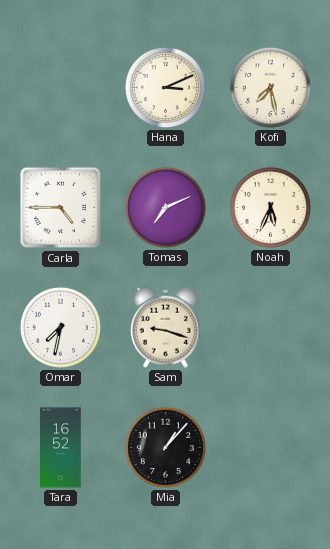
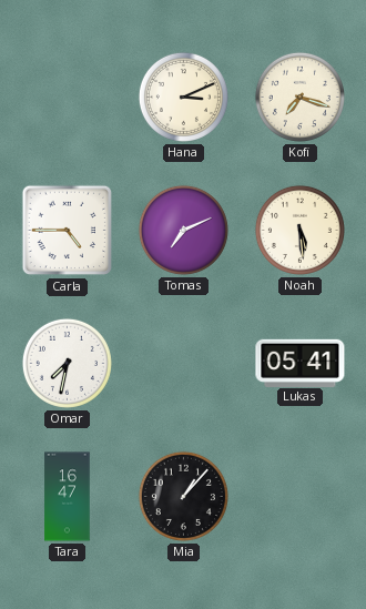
Kofi: 7:28 -> 7:18
Noah: 5:34 -> 5:29
Sam: 9:18 -> none
Lukas: none -> 05:41
Tara: 16:52 -> 16:47
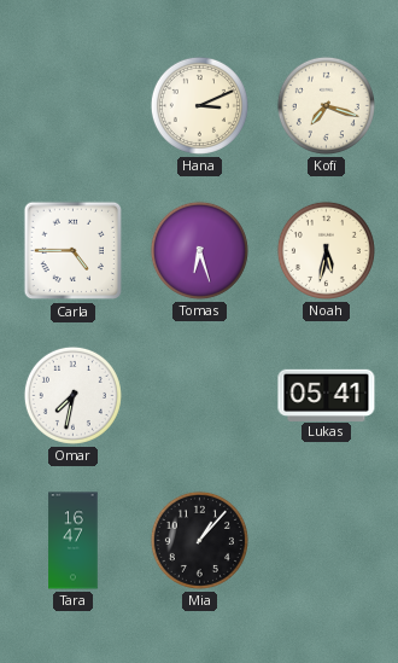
Tomas: 7:11 -> 6:27
Noah: 5:29 -> 5:32
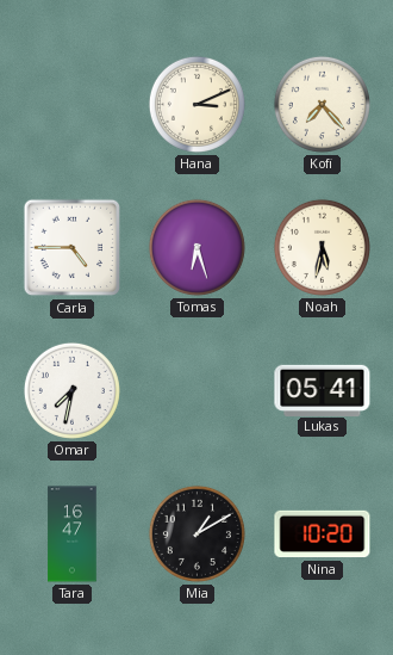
Kofi: 7:18 -> 7:23
Mia: 1:07 -> 1:10
Nina: none -> 10:20
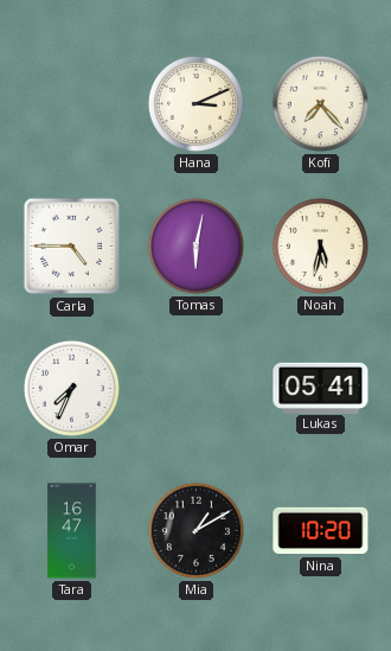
Tomas: 6:27 -> 6:02
Omar: 7:32 -> 7:34
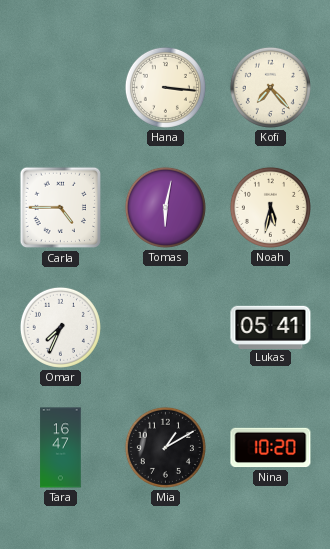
Hana: 3:11 -> 3:16
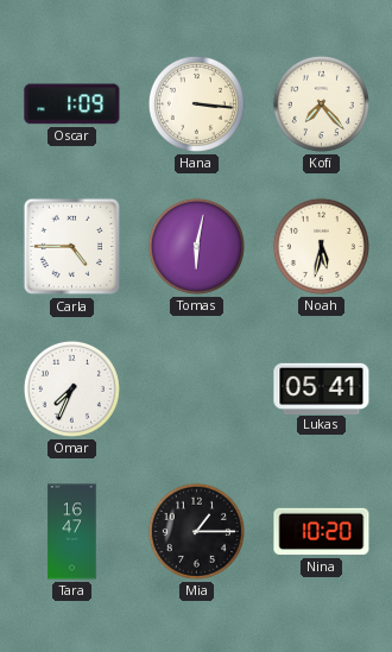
Oscar: none -> 1:09
Mia: 1:10 -> 1:15
